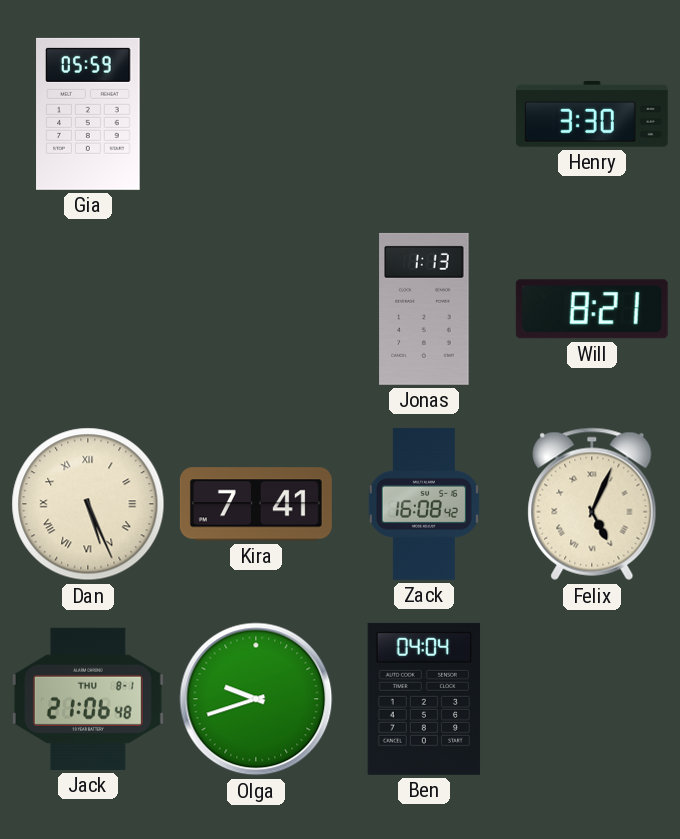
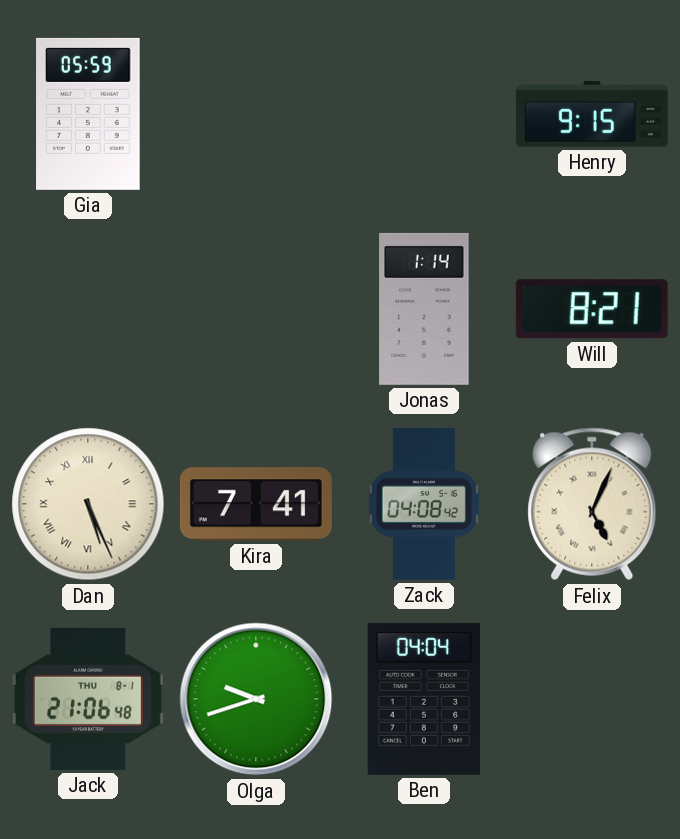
Henry: 3:30 -> 9:15
Jonas: 1:13 -> 1:14
Zack: 16:08 -> 04:08
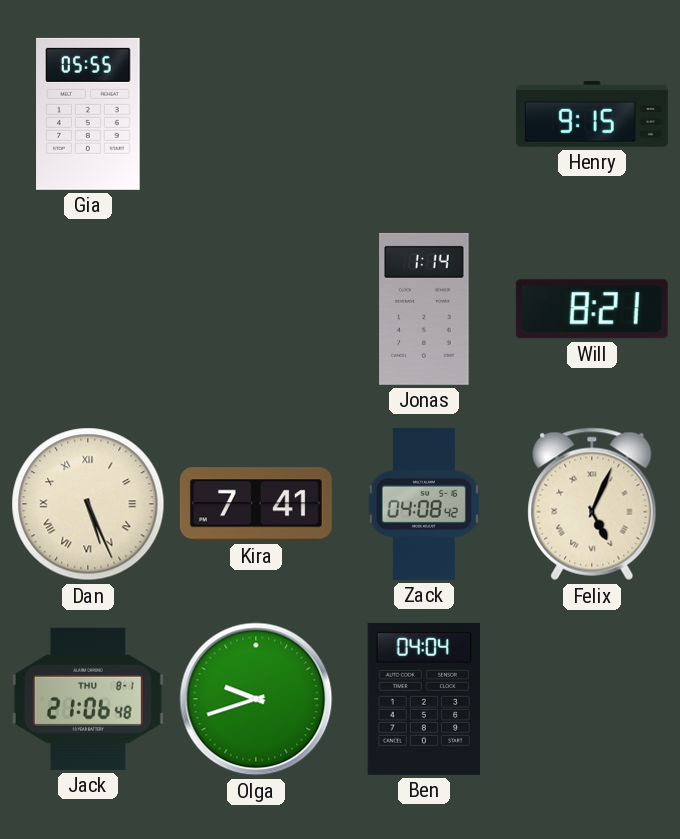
Gia: 05:59 -> 05:55
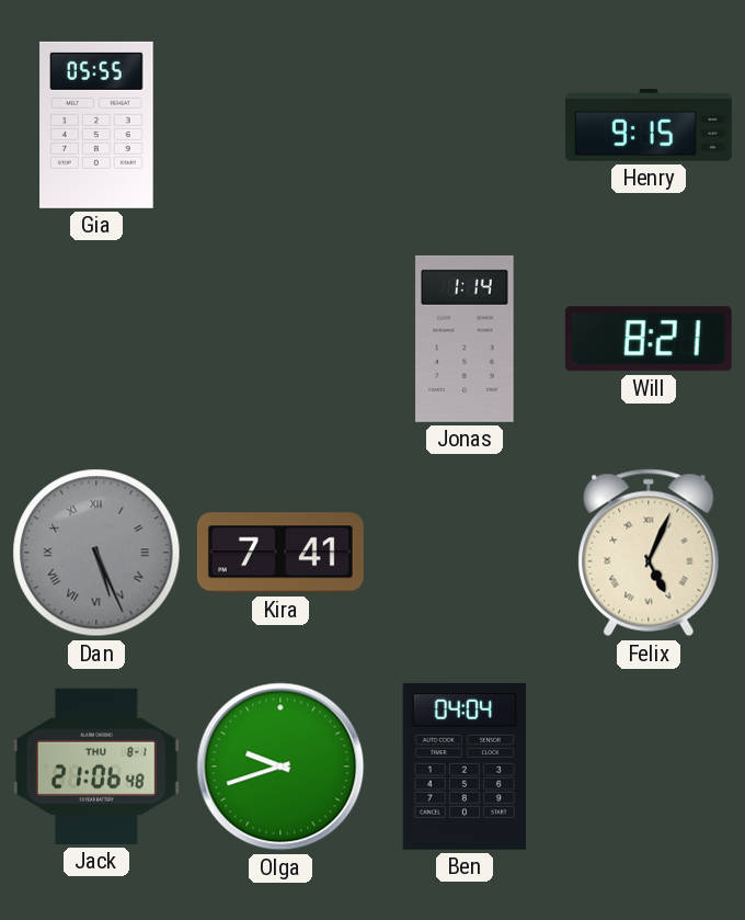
Dan dial: cream -> grey
Zack: 04:08 -> none
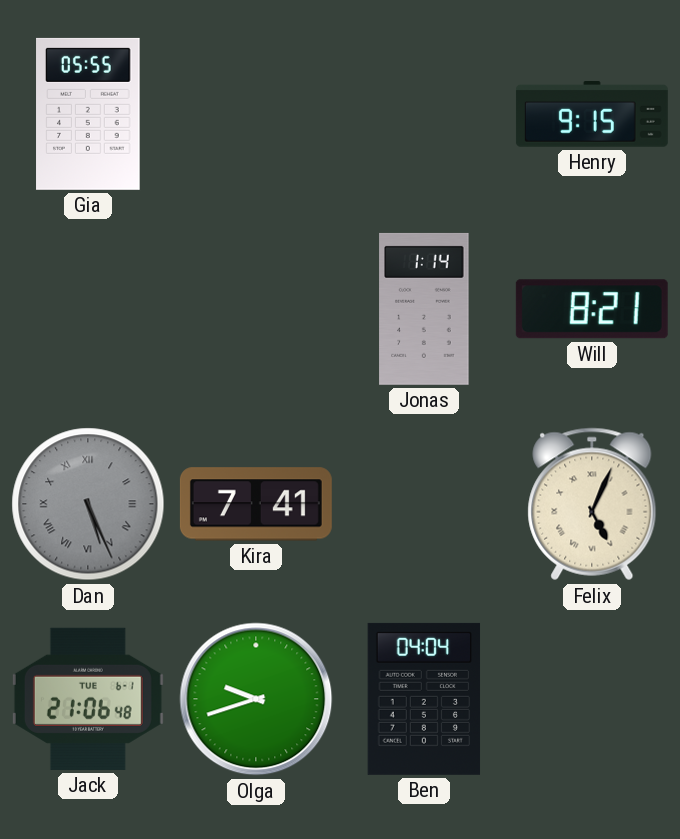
Jack date: THU 8-1 -> TUE 6-1
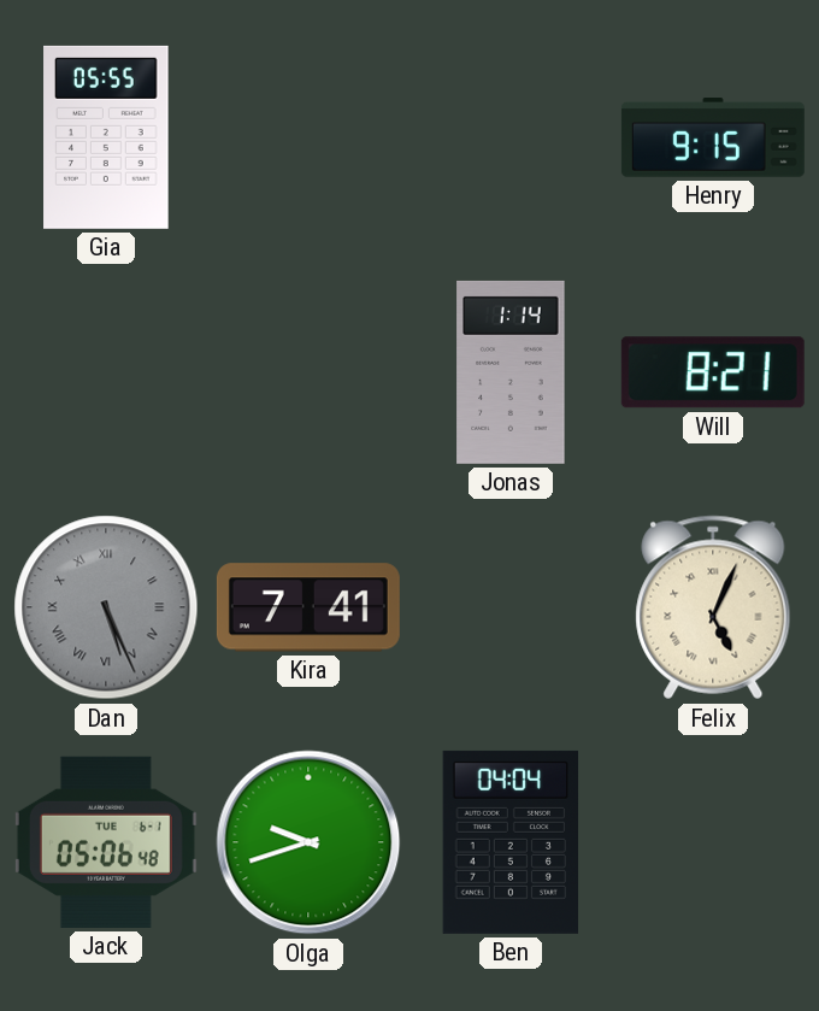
Jack: 21:06 -> 05:06
